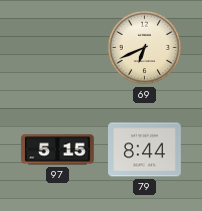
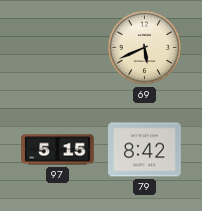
69: 6:41 -> 5:41
79: 8:44 -> 8:42
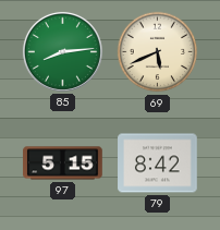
85: none -> 8:14
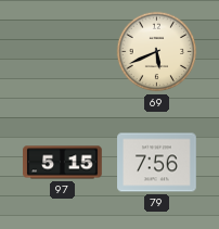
85: 8:14 -> none
79: 8:42 -> 7:56
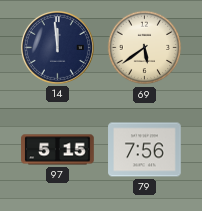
14: none -> 11:59
69: 5:41 -> 5:39
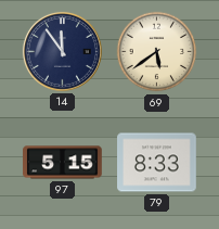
14: 11:59 -> 11:54
79: 7:56 -> 8:33
